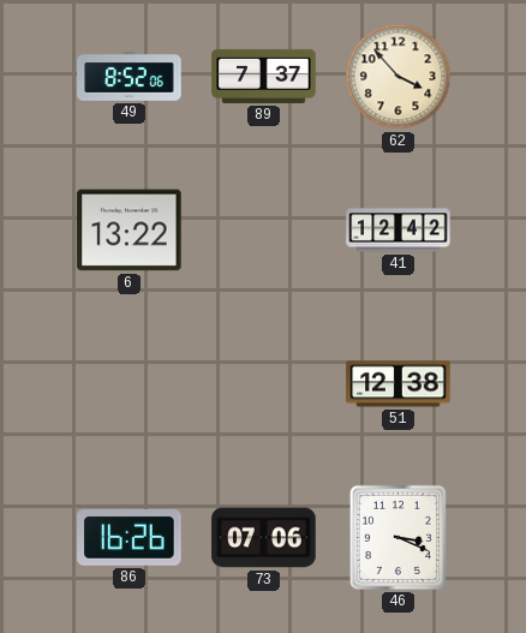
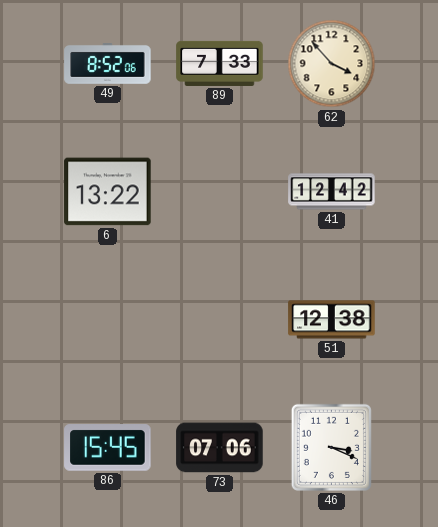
89: 7:37 -> 7:33
86: 16:26 -> 15:45
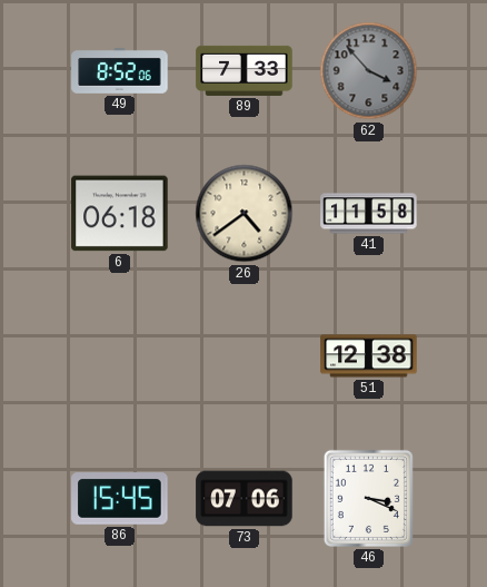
62 dial: cream -> grey
6: 13:22 -> 06:18
26: none -> 4:39
41: 12:42 -> 11:58
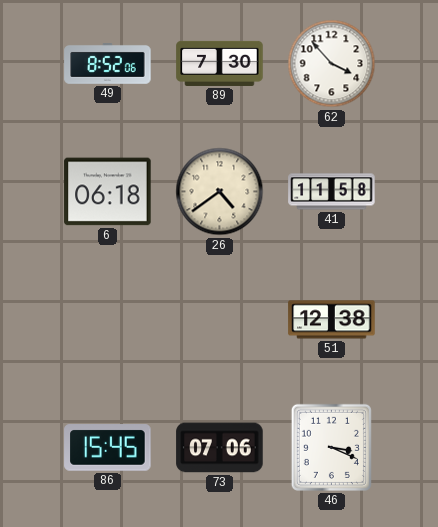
89: 7:33 -> 7:30
62 dial: grey -> white
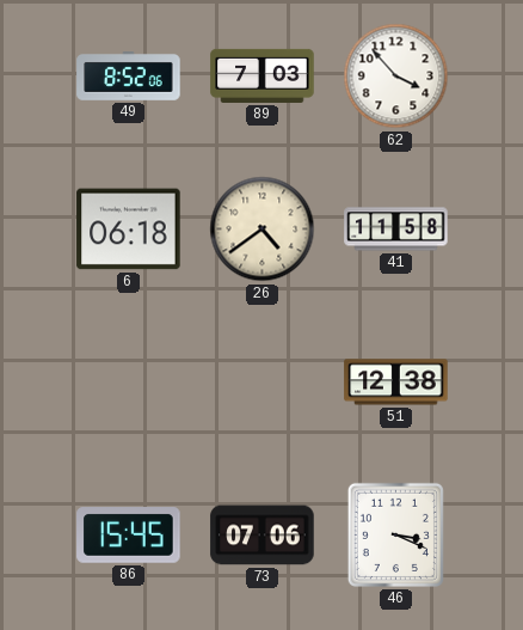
89: 7:30 -> 7:03
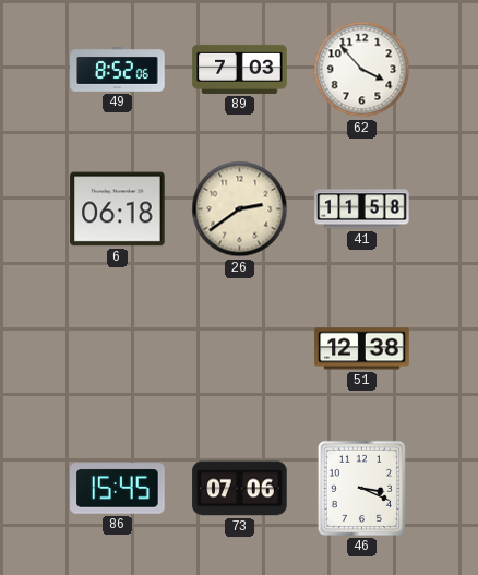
26: 4:39 -> 2:39
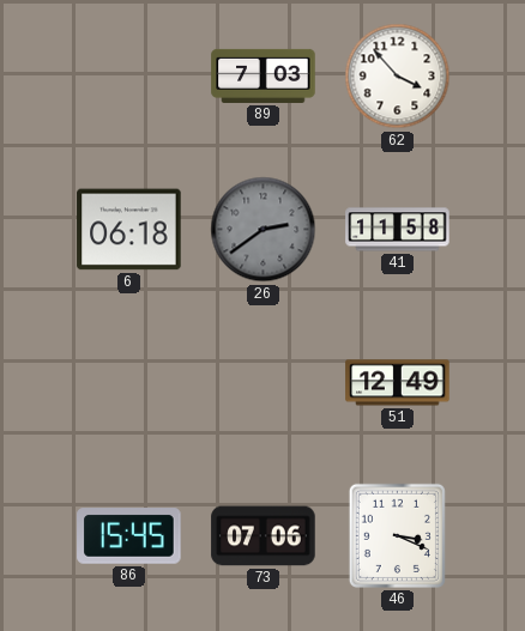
49: 8:52 -> none
26 dial: cream -> grey
51: 12:38 -> 12:49
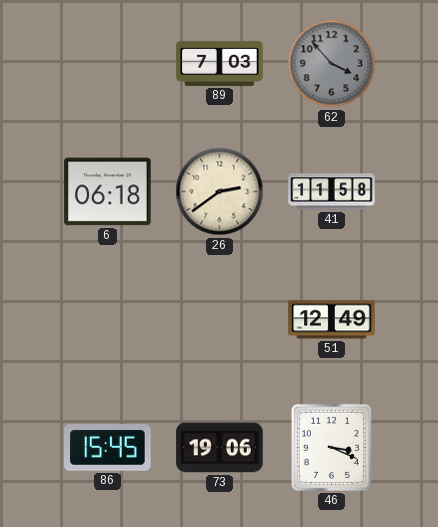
62 dial: white -> grey
26 dial: grey -> cream
73: 07:06 -> 19:06
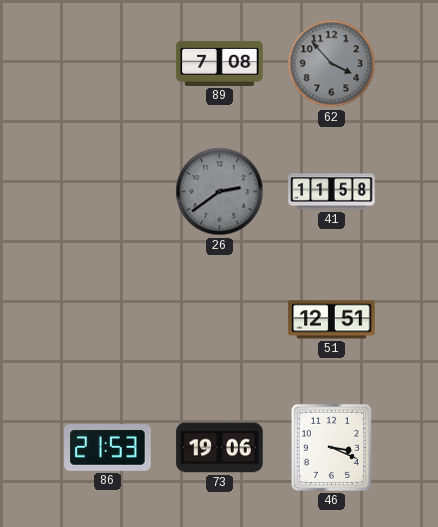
89: 7:03 -> 7:08
6: 06:18 -> none
26 dial: cream -> grey
51: 12:49 -> 12:51
86: 15:45 -> 21:53
